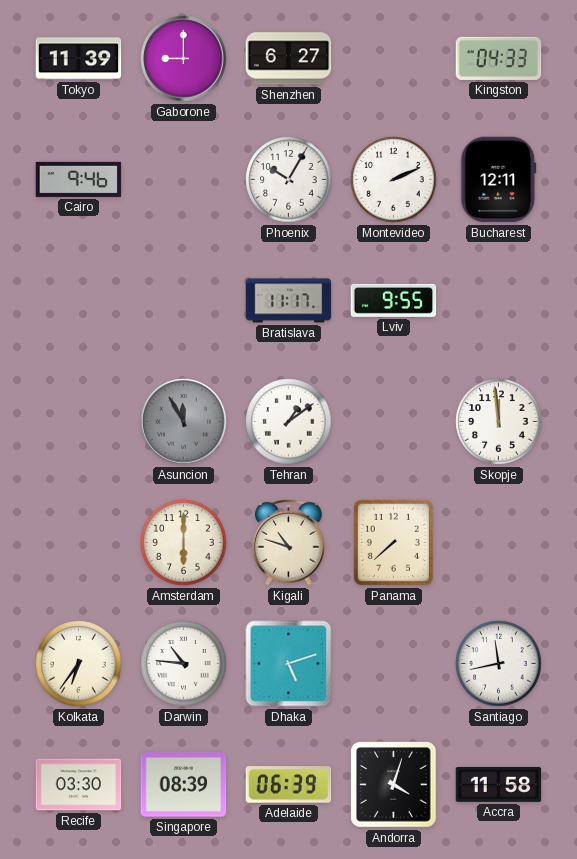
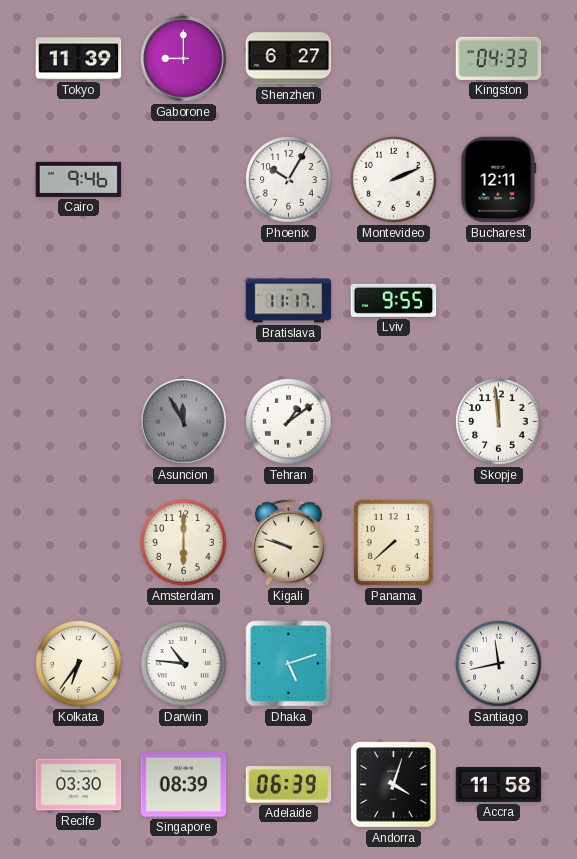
Kigali: 10:48 -> 9:48
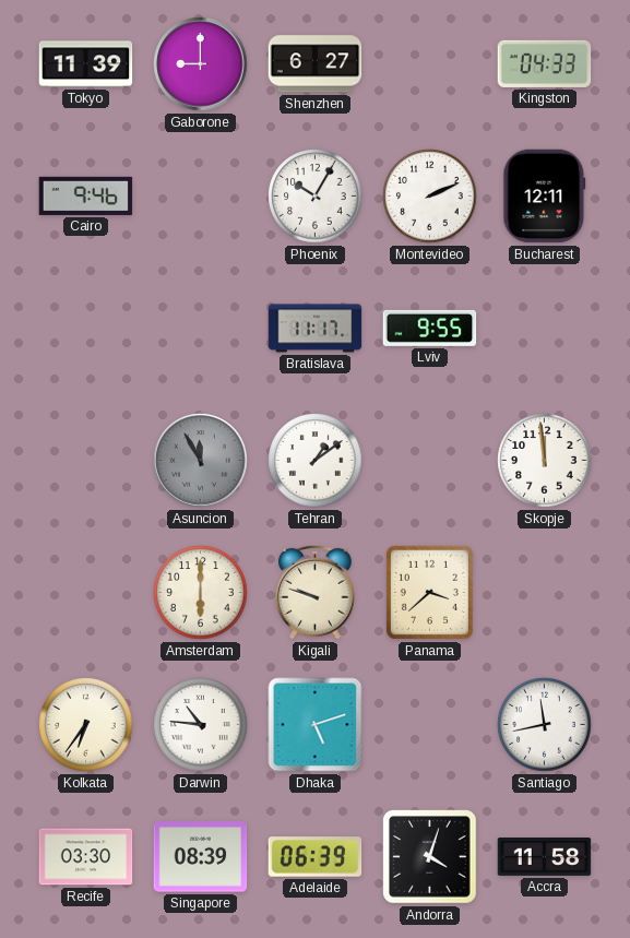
Panama: 7:38 -> 3:38
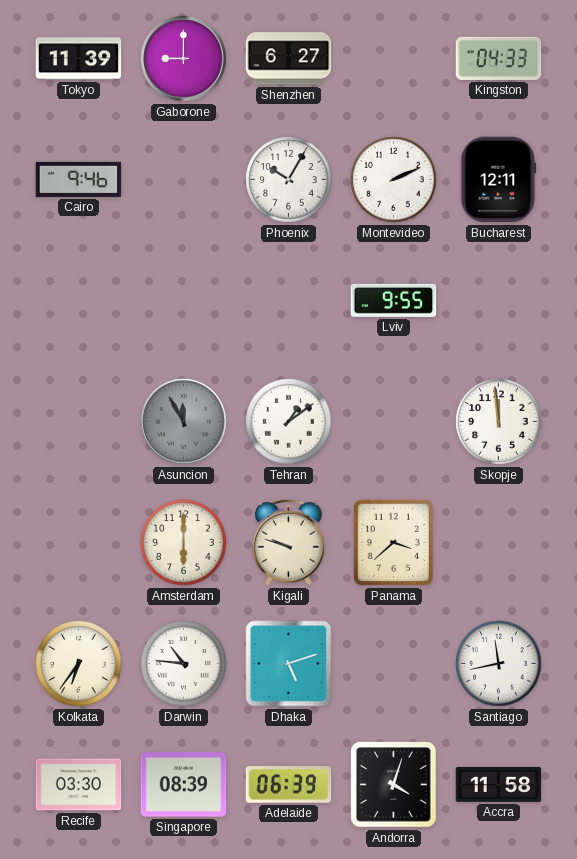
Bratislava: 11:17 -> none
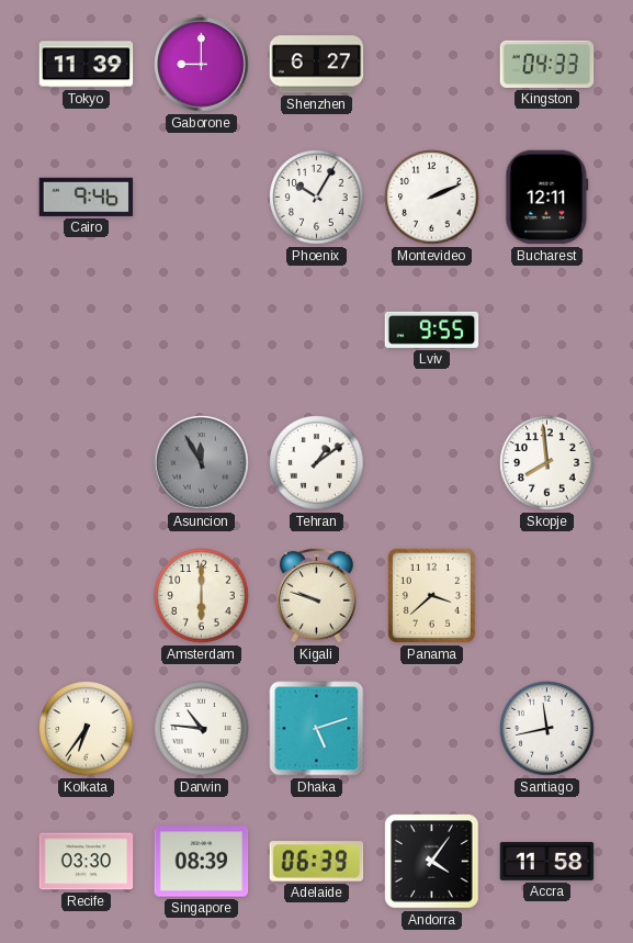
Skopje: 11:59 -> 7:59
Andorra: 4:03 -> 4:06
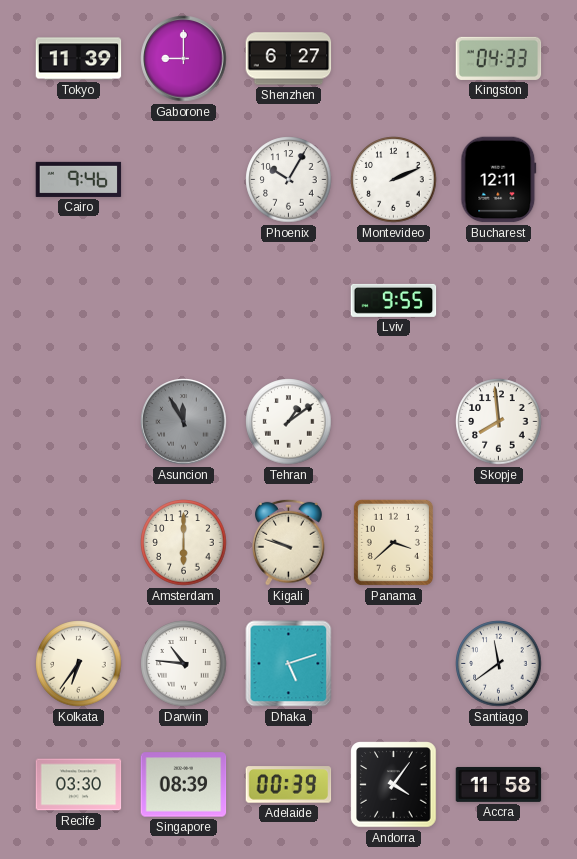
Santiago: 11:43 -> 11:39
Adelaide: 06:39 -> 00:39
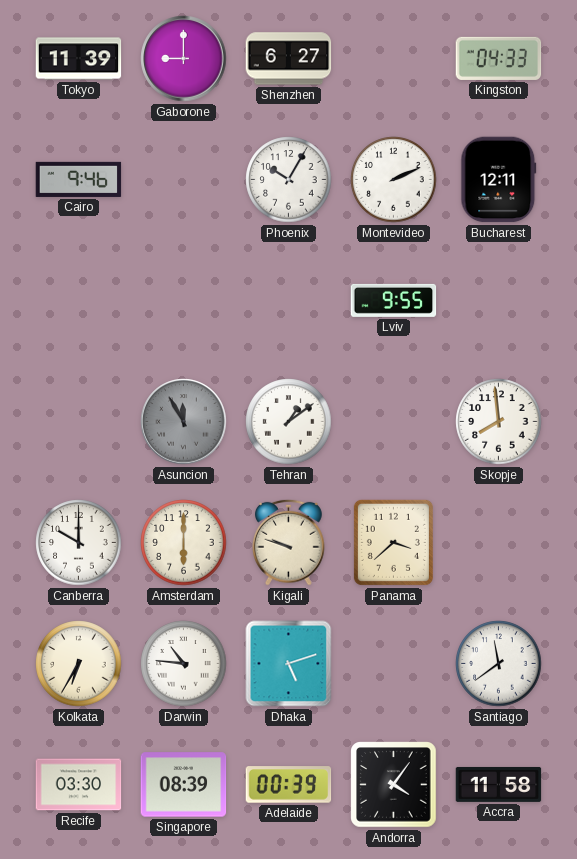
Canberra: none -> 10:00
Kolkata: 6:36 -> 6:35
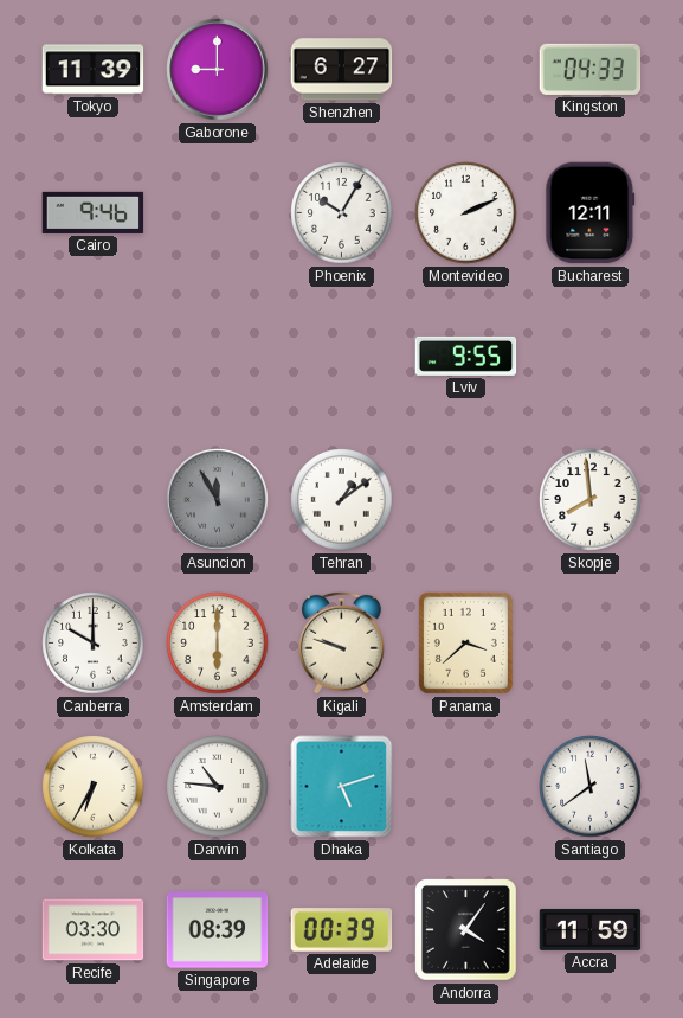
Accra: 11:58 -> 11:59
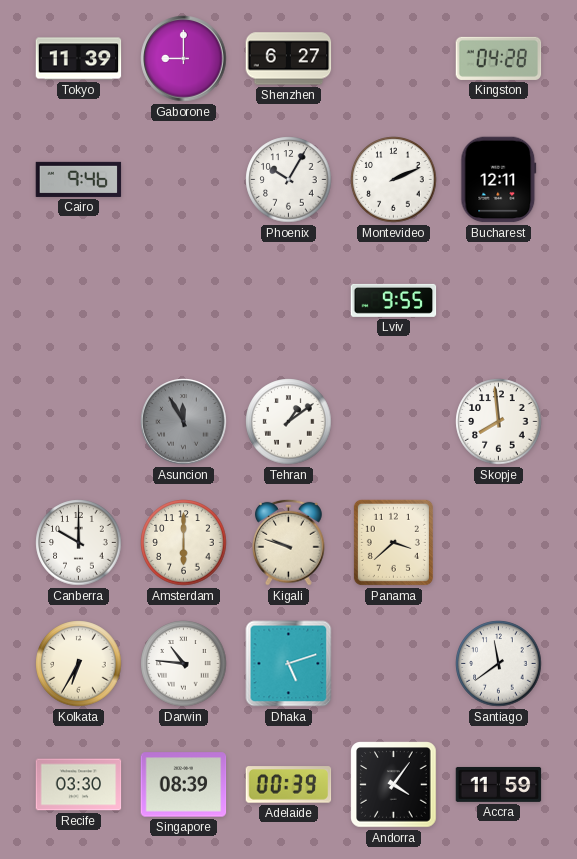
Kingston: 04:33 -> 04:28
